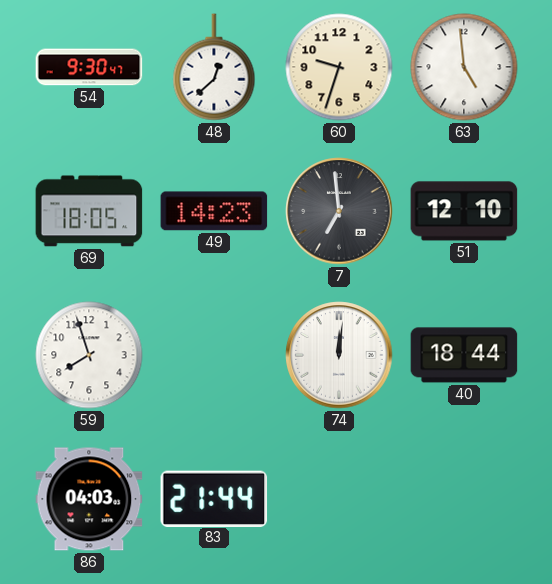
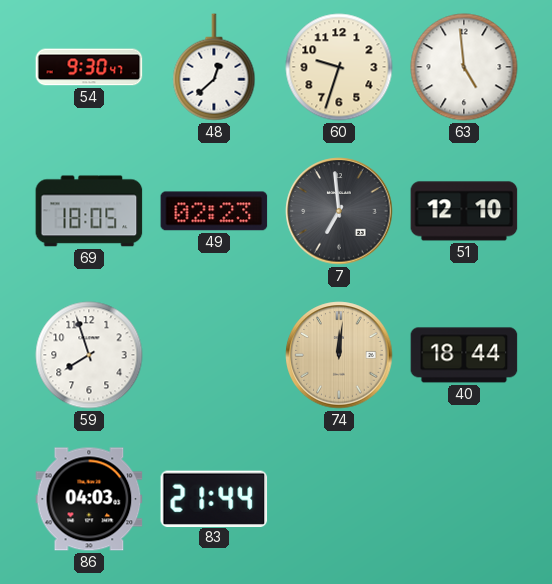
49: 14:23 -> 02:23
74 dial: white -> champagne
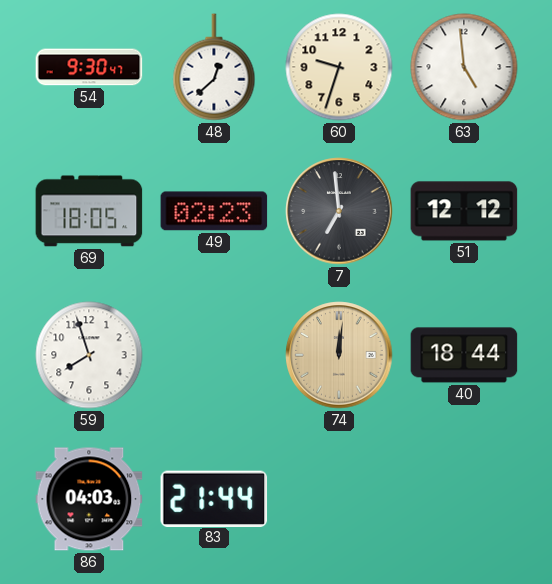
51: 12:10 -> 12:12
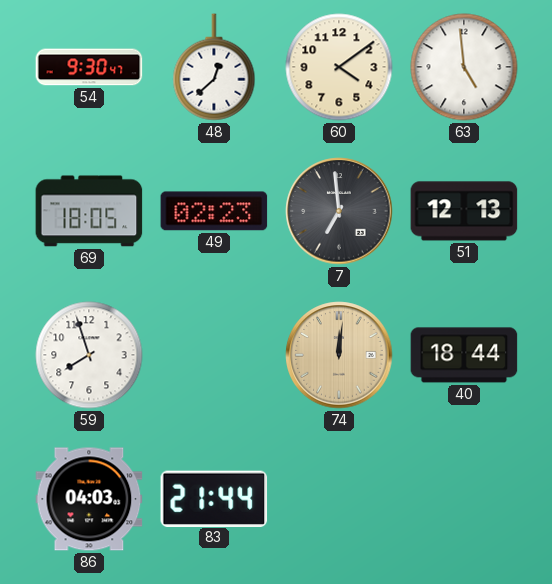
60: 9:33 -> 4:09
51: 12:12 -> 12:13
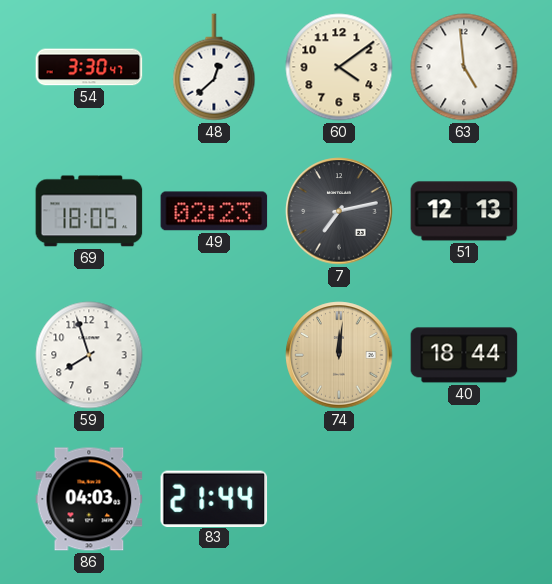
54: 9:30 -> 3:30
7: 6:59 -> 7:13
